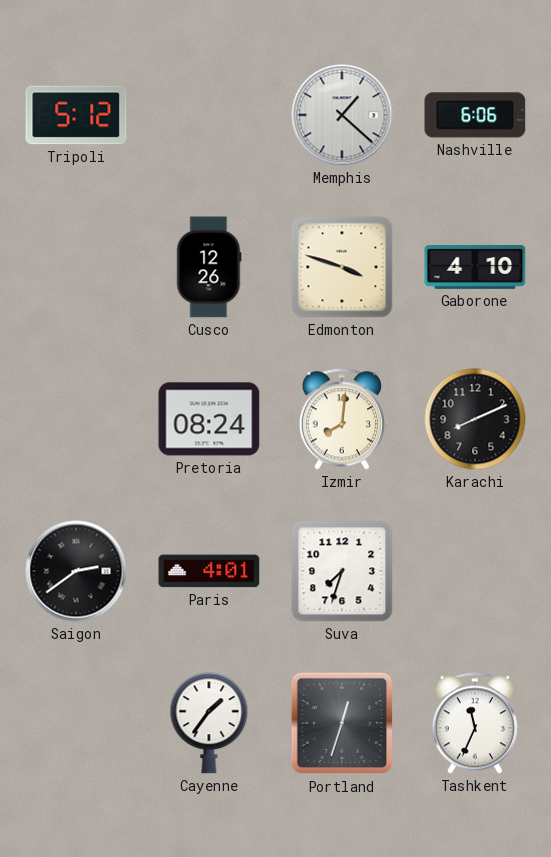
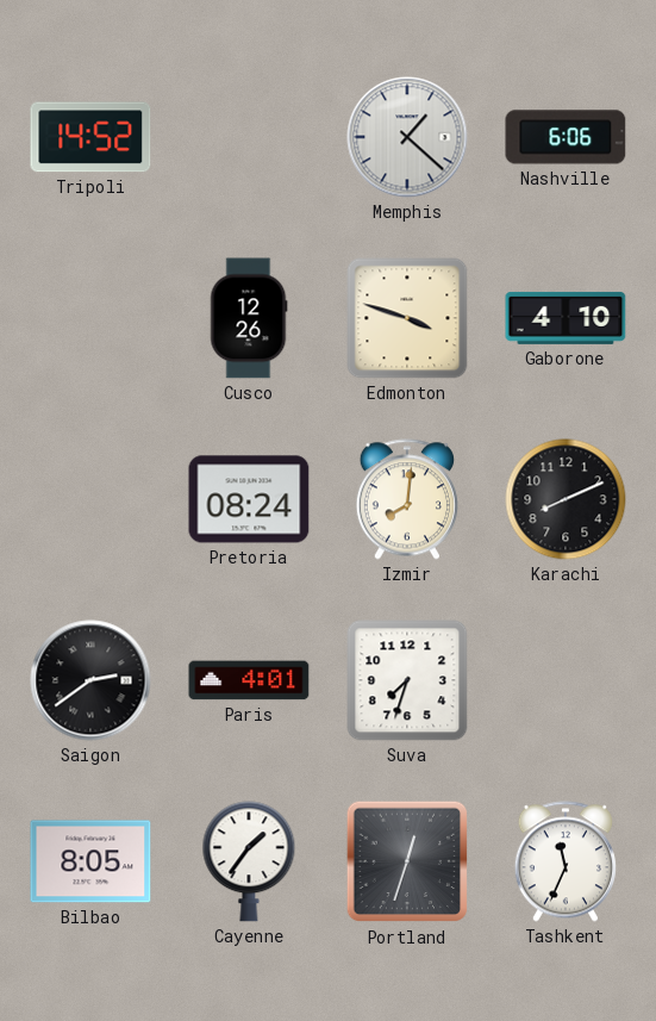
Tripoli: 5:12 -> 14:52
Bilbao: none -> 8:05
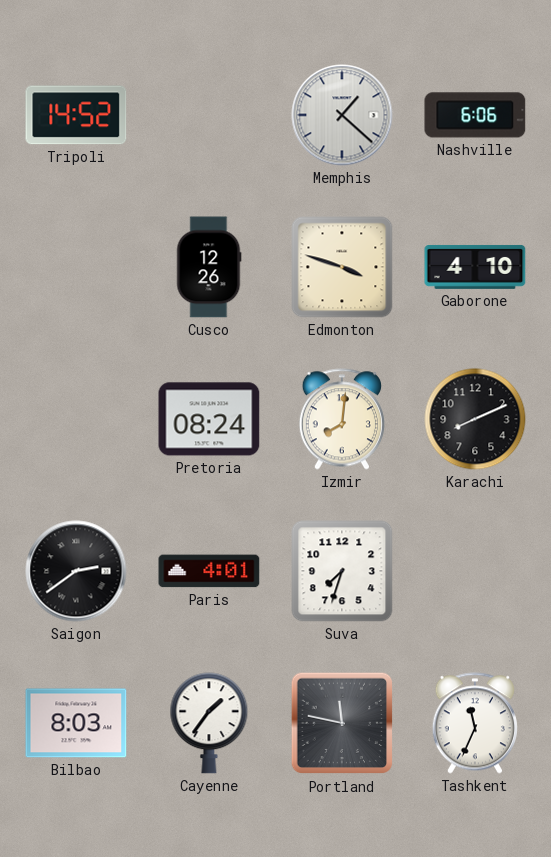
Bilbao: 8:05 -> 8:03
Portland: 12:33 -> 11:47
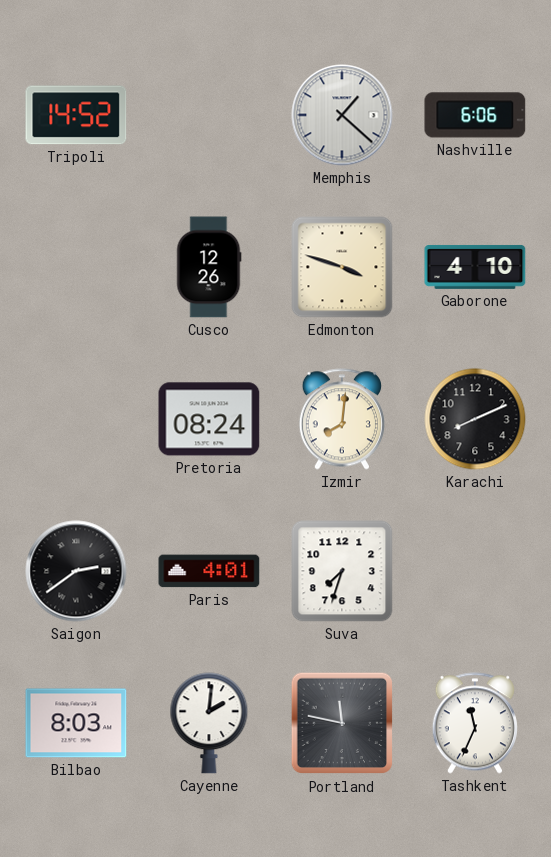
Cayenne: 1:36 -> 2:01
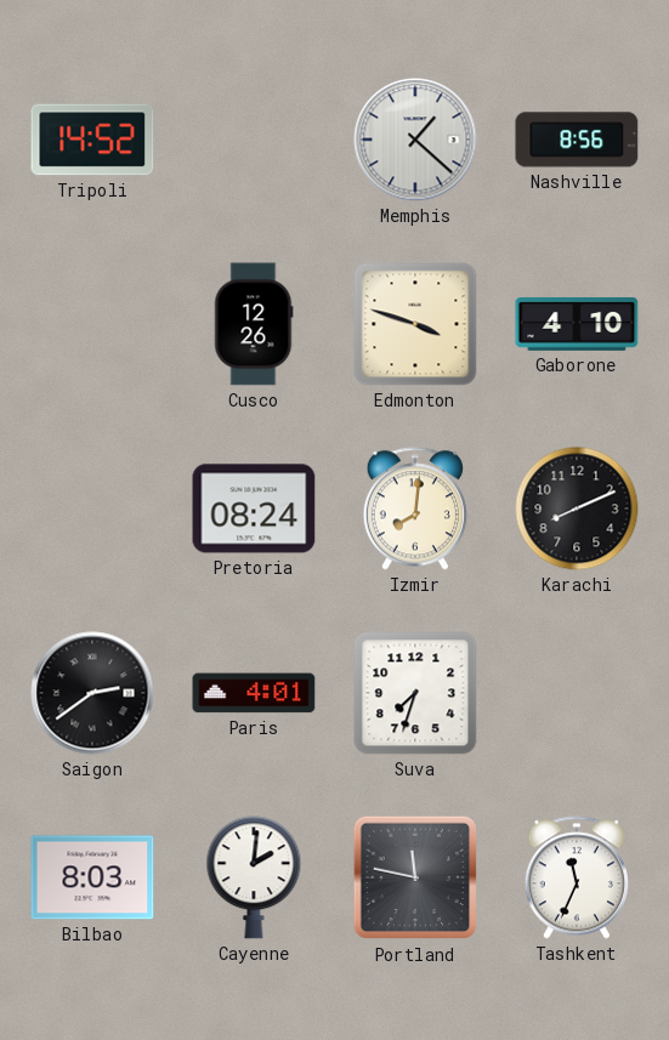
Nashville: 6:06 -> 8:56
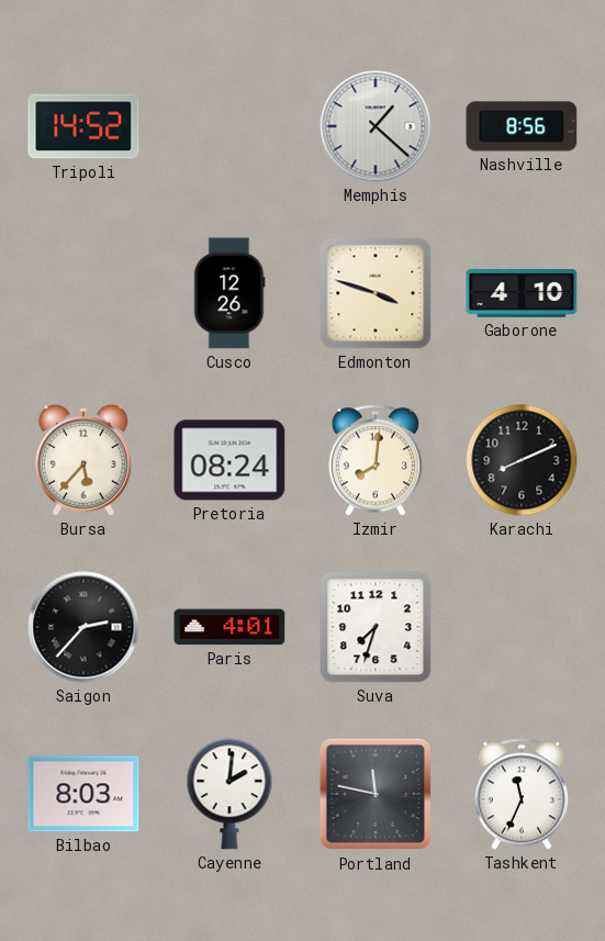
Bursa: none -> 5:37
Saigon: 2:39 -> 2:37
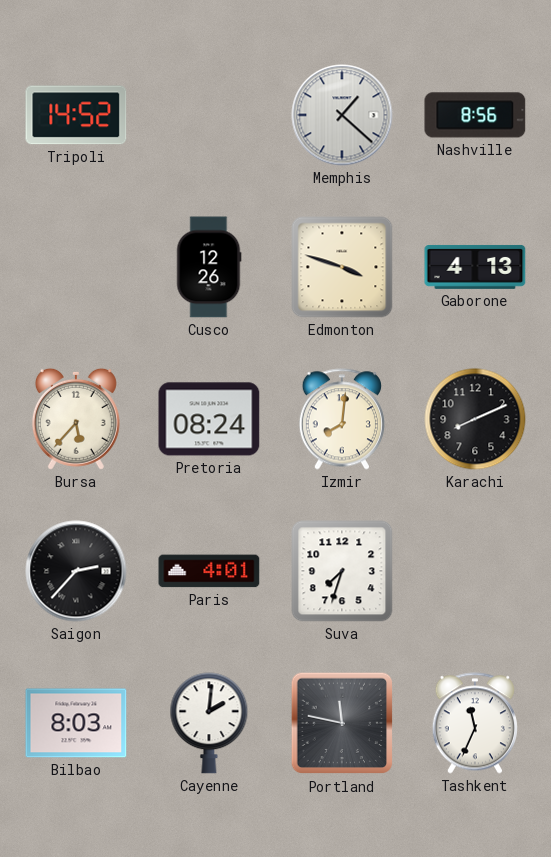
Gaborone: 4:10 -> 4:13
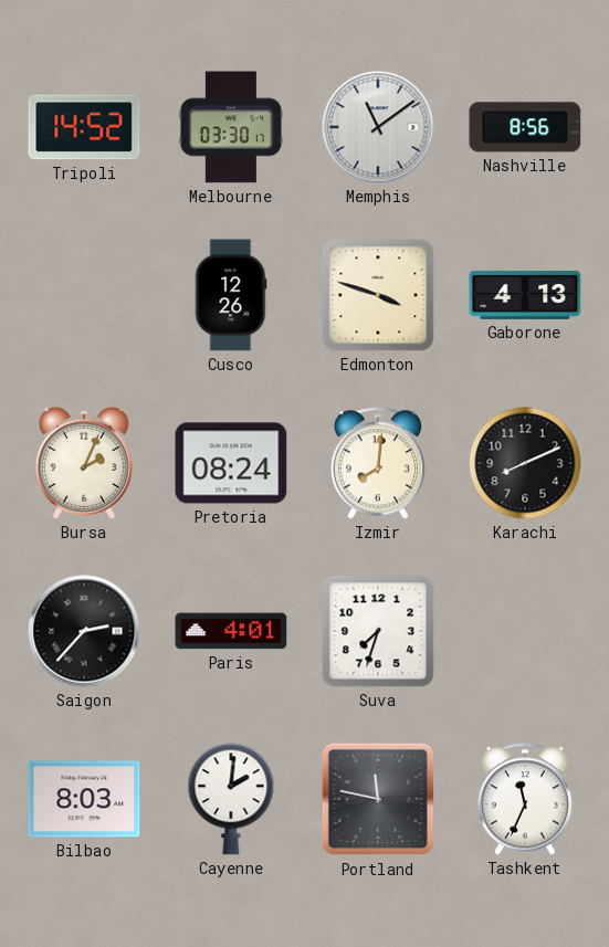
Melbourne: none -> 03:30
Memphis: 1:22 -> 11:09
Bursa: 5:37 -> 2:04
